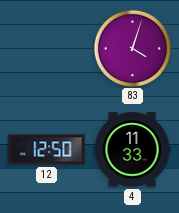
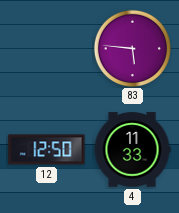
83: 4:03 -> 5:46
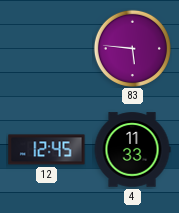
12: 12:50 -> 12:45
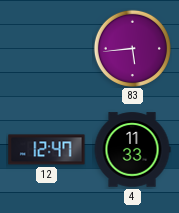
83: 5:46 -> 5:44
12: 12:45 -> 12:47
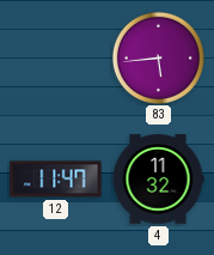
12: 12:47 -> 11:47
4: 11:33 -> 11:32
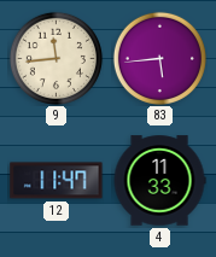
9: none -> 11:44
4: 11:32 -> 11:33
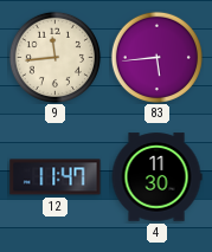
4: 11:33 -> 11:30
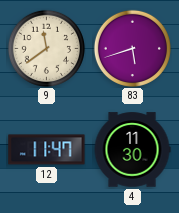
9: 11:44 -> 11:39
83: 5:44 -> 5:42
